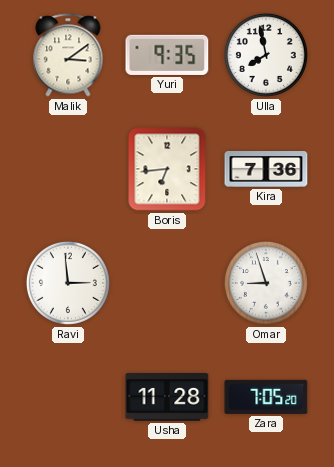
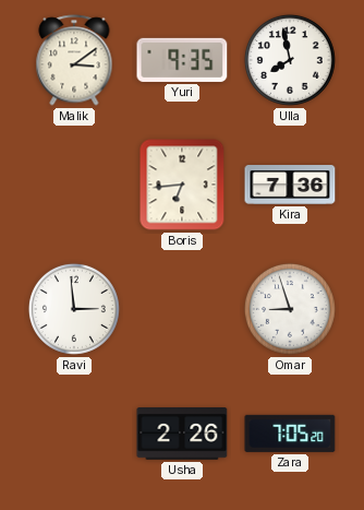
Usha: 11:28 -> 2:26
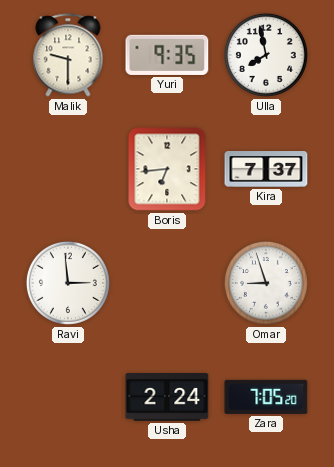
Malik: 3:09 -> 9:30
Kira: 7:36 -> 7:37
Usha: 2:26 -> 2:24
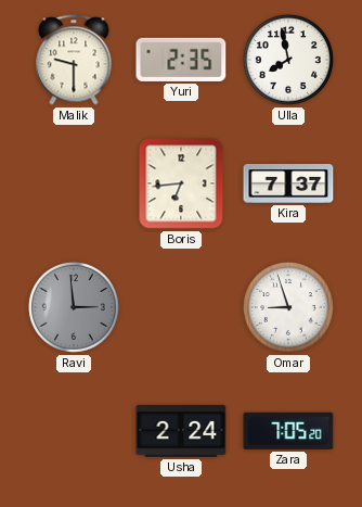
Yuri: 9:35 -> 2:35
Ravi dial: white -> grey
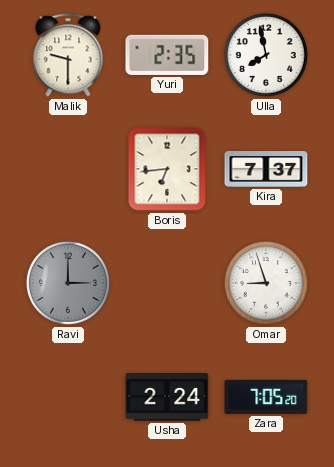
Ravi: 2:59 -> 3:00
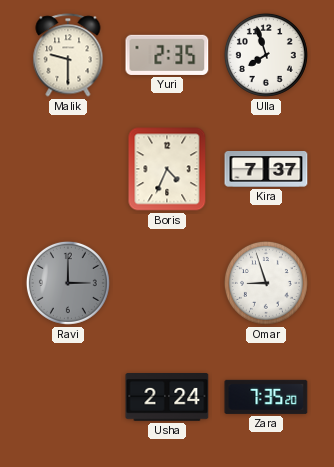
Ulla: 7:58 -> 7:57
Boris: 6:44 -> 4:34
Zara: 7:05 -> 7:35
